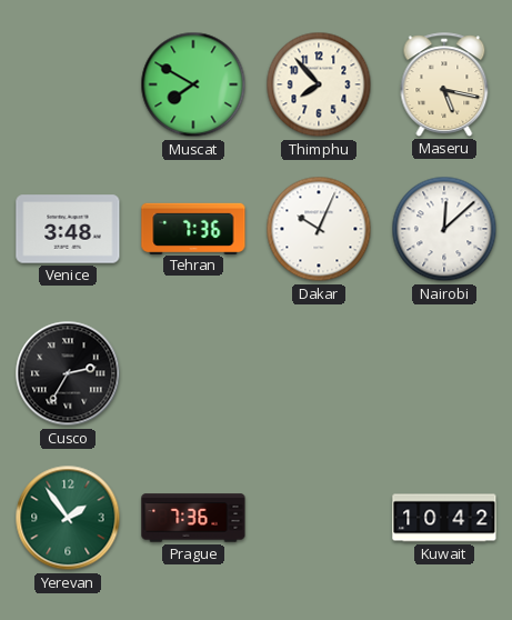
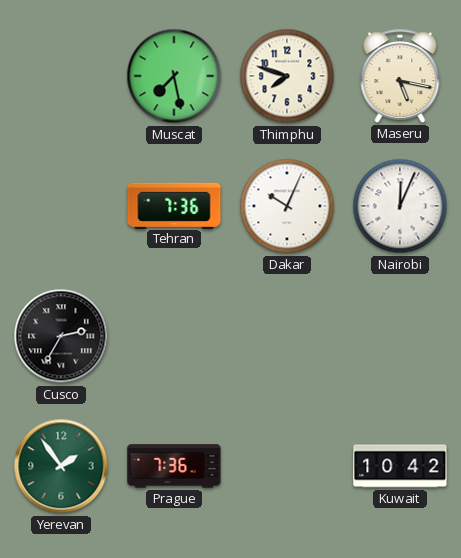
Muscat: 7:50 -> 7:28
Thimphu: 7:53 -> 7:48
Venice: 3:48 -> none
Nairobi: 12:08 -> 12:04
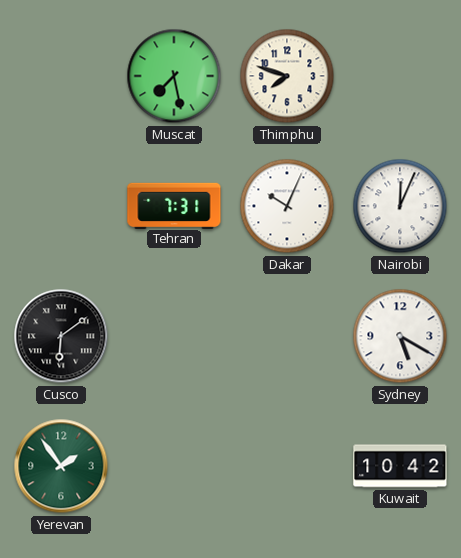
Maseru: 5:17 -> none
Tehran: 7:36 -> 7:31
Cusco: 2:35 -> 6:09
Sydney: none -> 5:20
Prague: 7:36 -> none
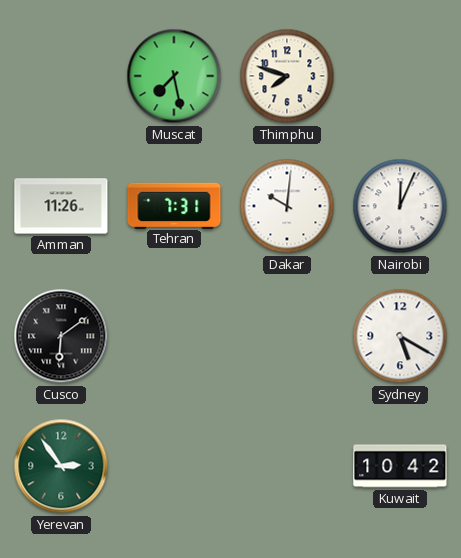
Amman: none -> 11:26
Dakar: 10:04 -> 10:01
Yerevan: 1:54 -> 2:54
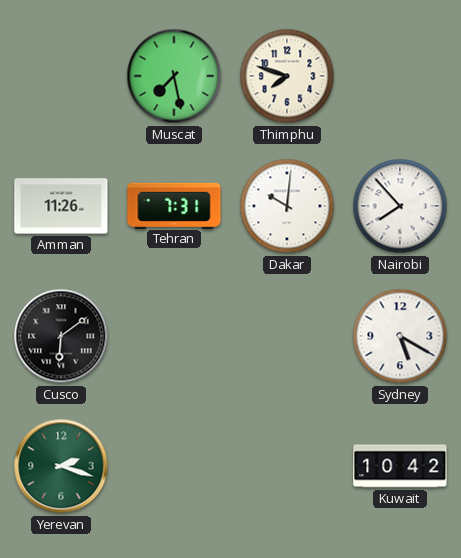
Nairobi: 12:04 -> 7:53
Yerevan: 2:54 -> 2:18
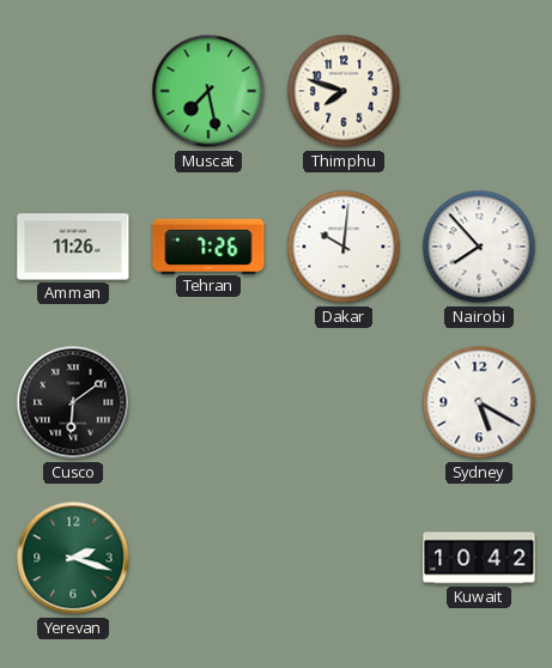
Tehran: 7:31 -> 7:26
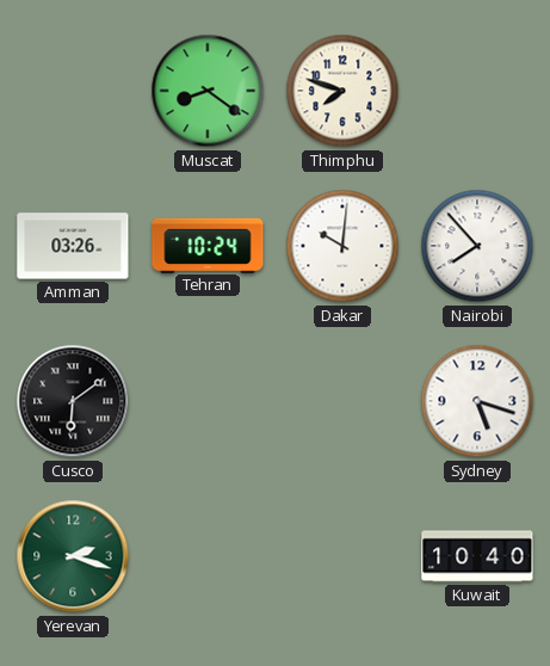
Muscat: 7:28 -> 8:21
Amman: 11:26 -> 03:26
Tehran: 7:26 -> 10:24
Sydney: 5:20 -> 5:18
Kuwait: 10:42 -> 10:40
